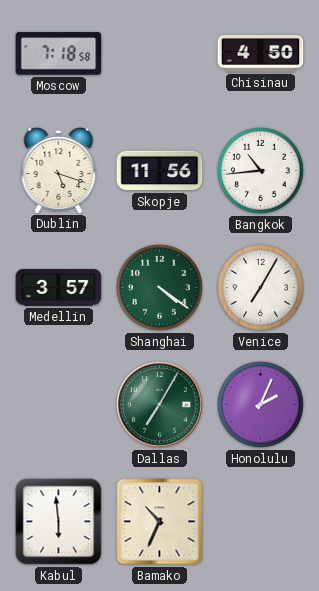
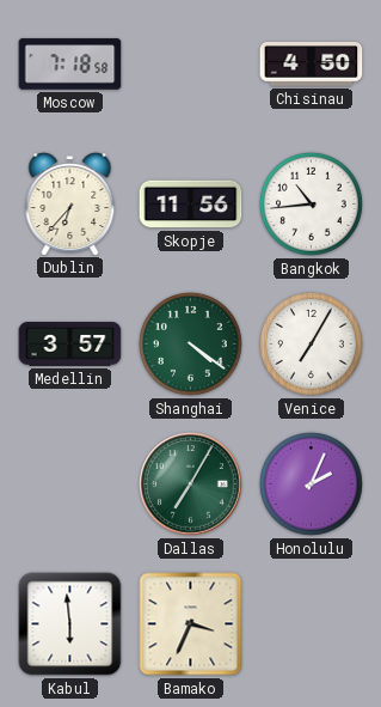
Dublin: 5:18 -> 6:37
Bamako: 10:34 -> 3:34
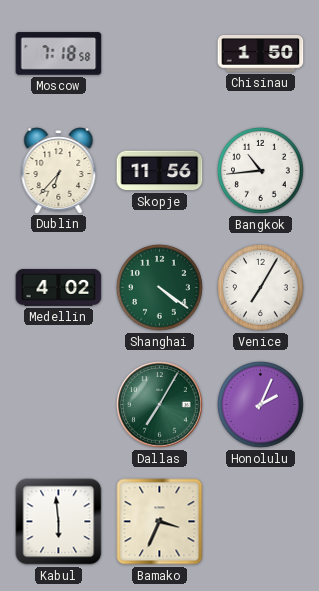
Chisinau: 4:50 -> 1:50
Medellin: 3:57 -> 4:02
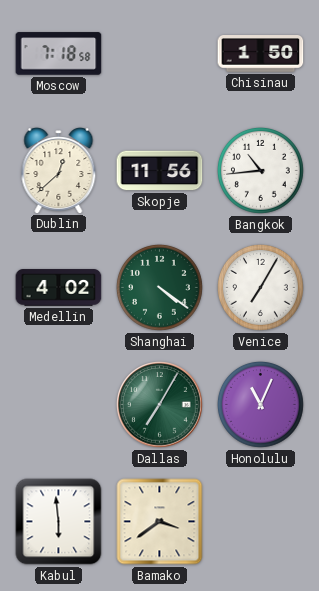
Dublin: 6:37 -> 12:38
Honolulu: 2:04 -> 11:04
Bamako: 3:34 -> 3:39
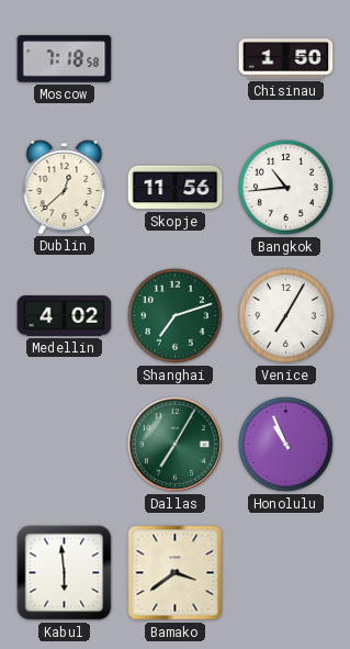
Shanghai: 4:21 -> 7:12
Honolulu: 11:04 -> 10:56
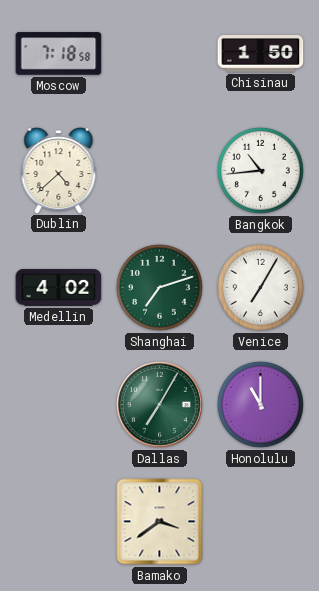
Dublin: 12:38 -> 4:38
Skopje: 11:56 -> none
Honolulu: 10:56 -> 11:00
Kabul: 5:59 -> none
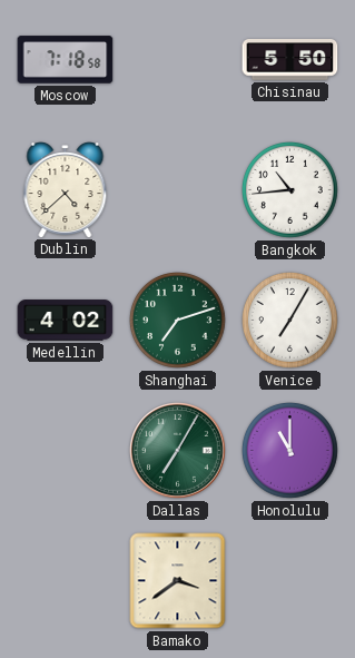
Chisinau: 1:50 -> 5:50
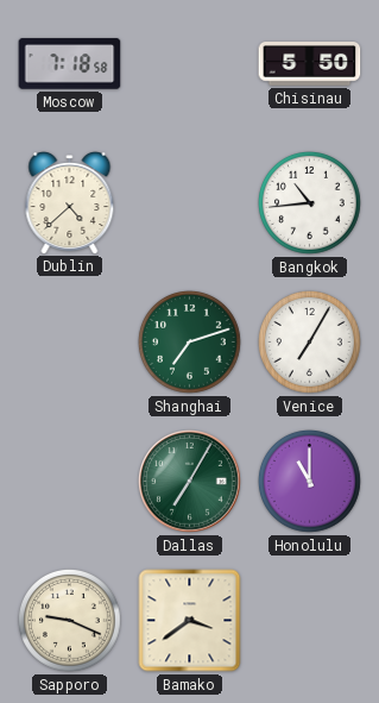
Medellin: 4:02 -> none
Sapporo: none -> 9:19
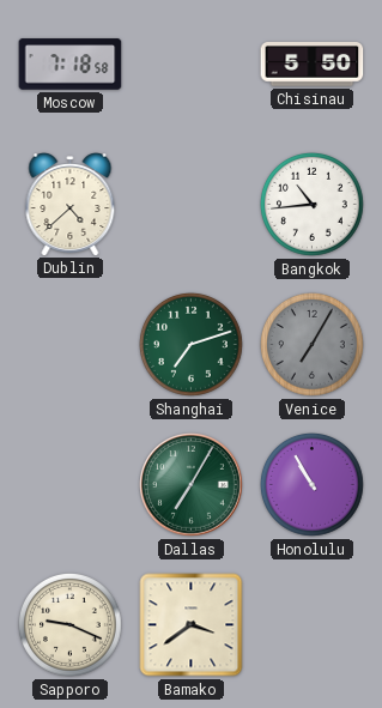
Venice dial: white -> grey
Honolulu: 11:00 -> 10:55
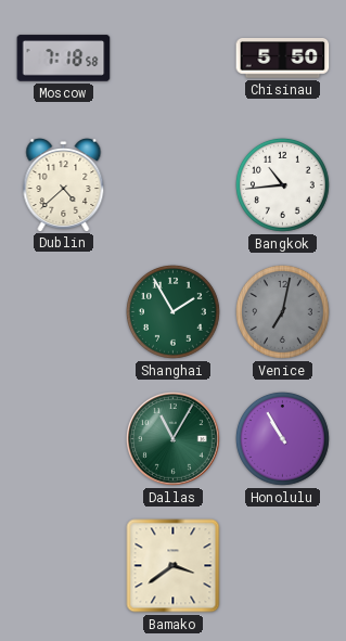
Shanghai: 7:12 -> 1:55
Venice: 7:05 -> 7:02
Dallas: 7:05 -> 11:05
Sapporo: 9:19 -> none
